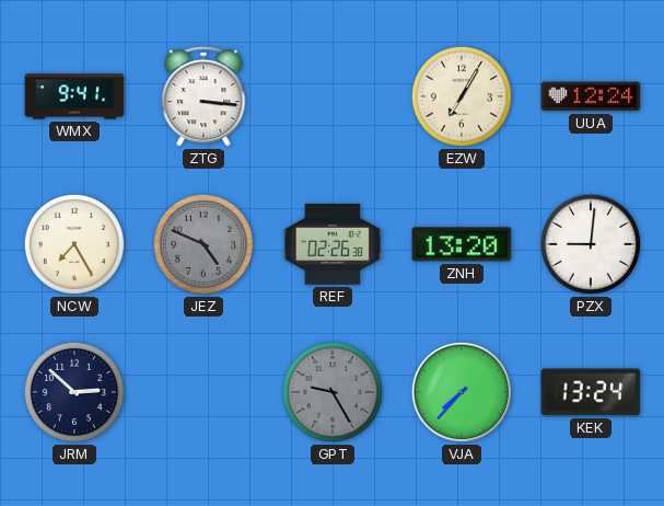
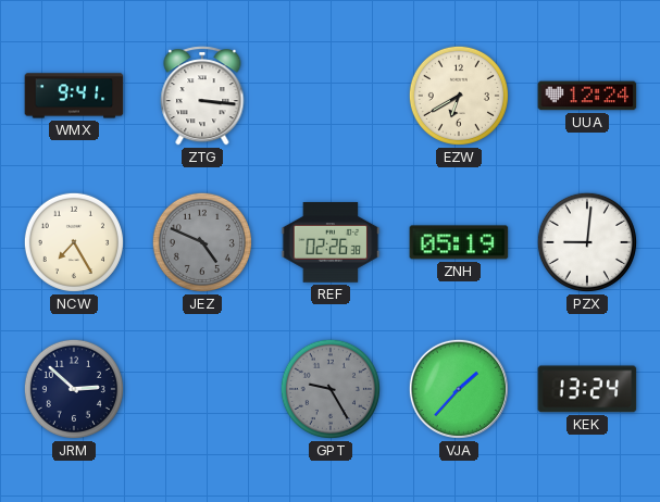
EZW: 7:05 -> 6:40
ZNH: 13:20 -> 05:19
VJA: 7:37 -> 1:37
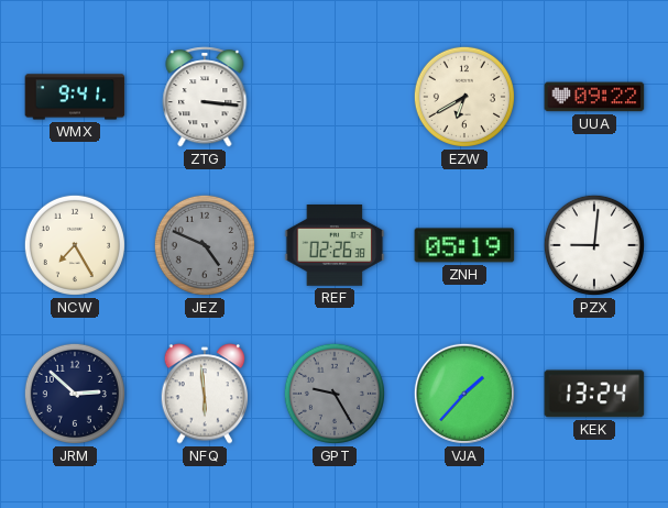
UUA: 12:24 -> 09:22
NFQ: none -> 5:59
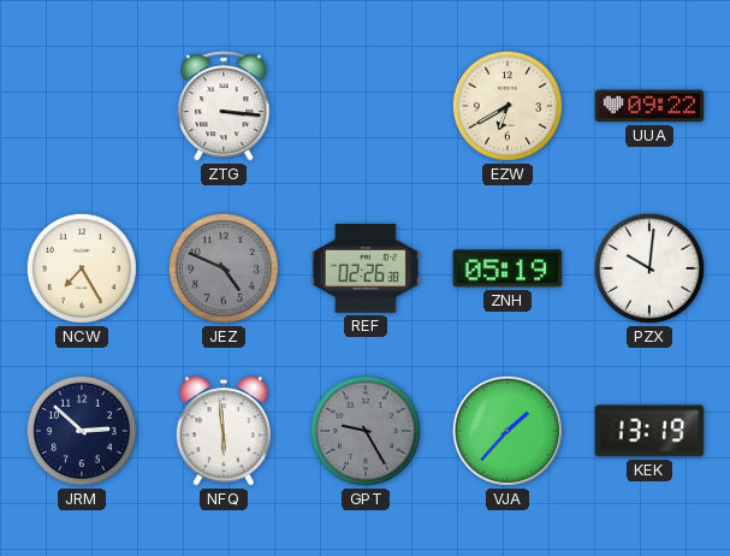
WMX: 9:41 -> none
PZX: 9:01 -> 10:01
KEK: 13:24 -> 13:19
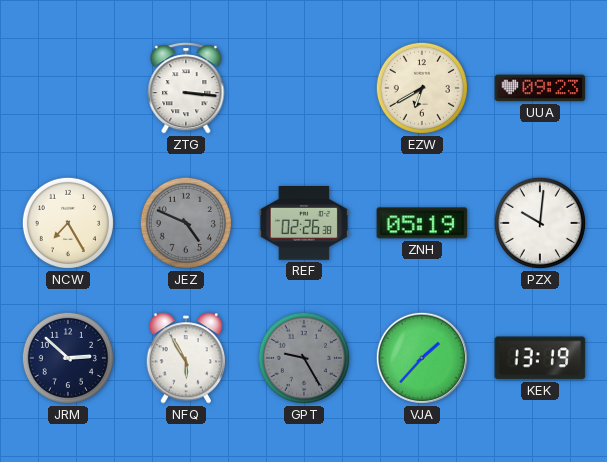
UUA: 09:22 -> 09:23
NFQ: 5:59 -> 5:55
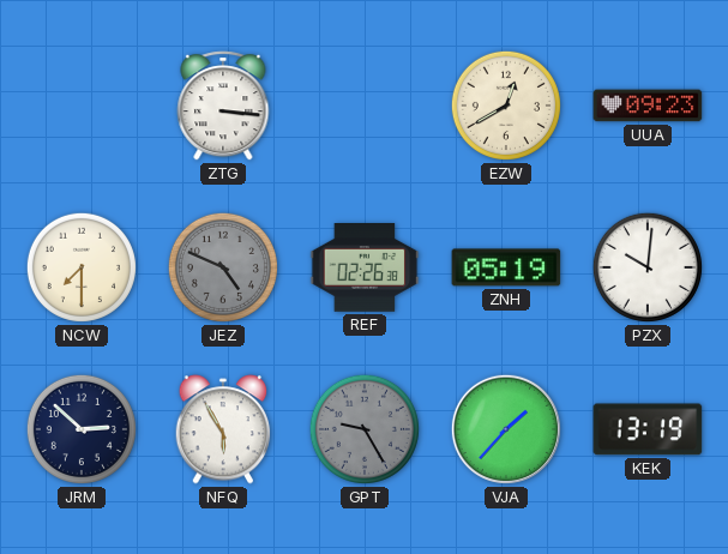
EZW: 6:40 -> 12:40
NCW: 7:25 -> 7:30
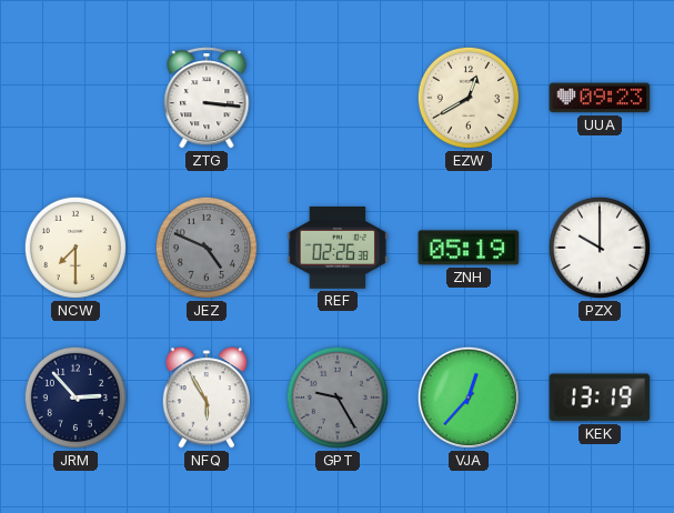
PZX: 10:01 -> 10:00
JRM: 2:52 -> 2:53
VJA: 1:37 -> 12:37
